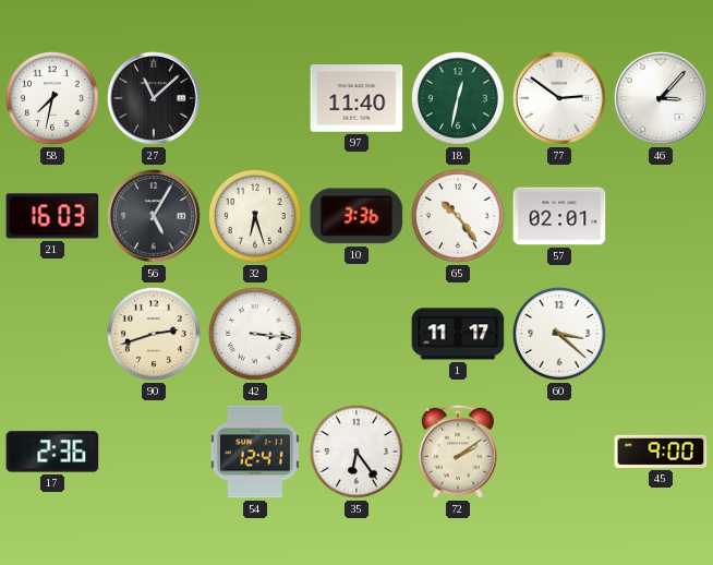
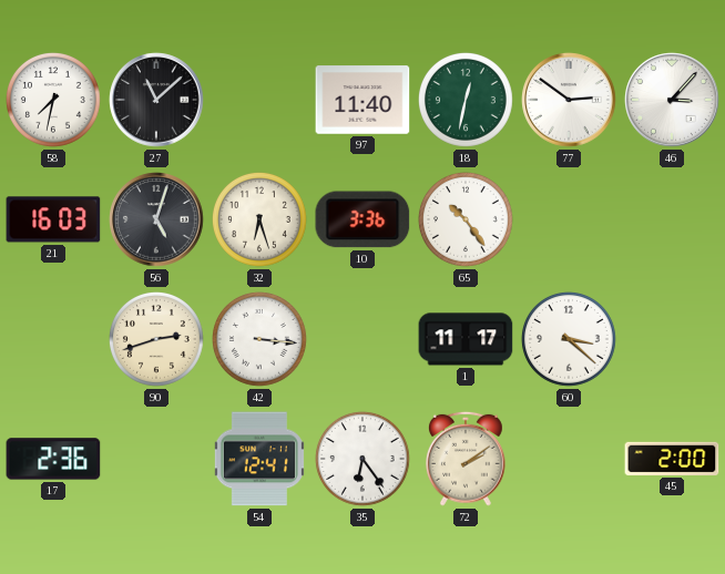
56: 5:05 -> 5:03
57: 02:01 -> none
45: 9:00 -> 2:00
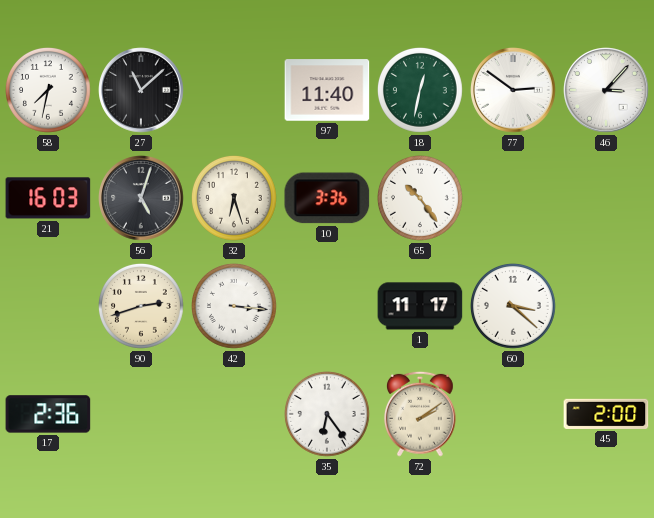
54: 12:41 -> none
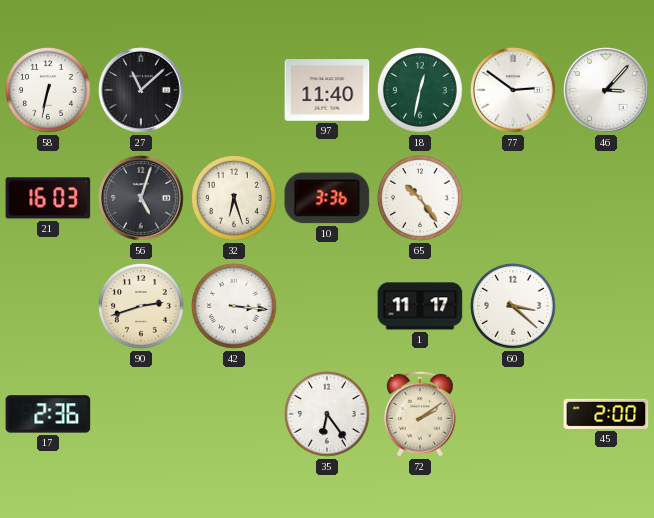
58: 7:32 -> 6:32
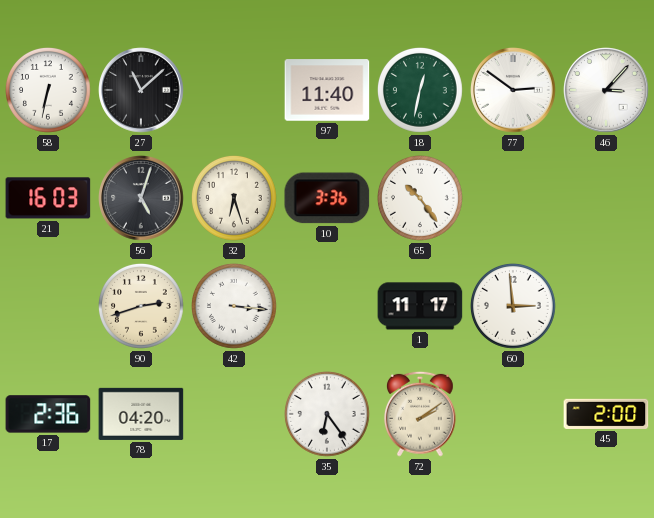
60: 3:22 -> 2:59
78: none -> 04:20
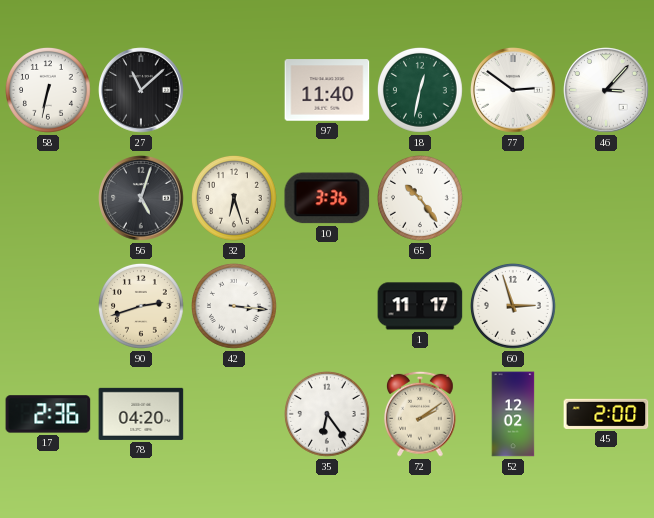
21: 16:03 -> none
60: 2:59 -> 2:57
52: none -> 12:02
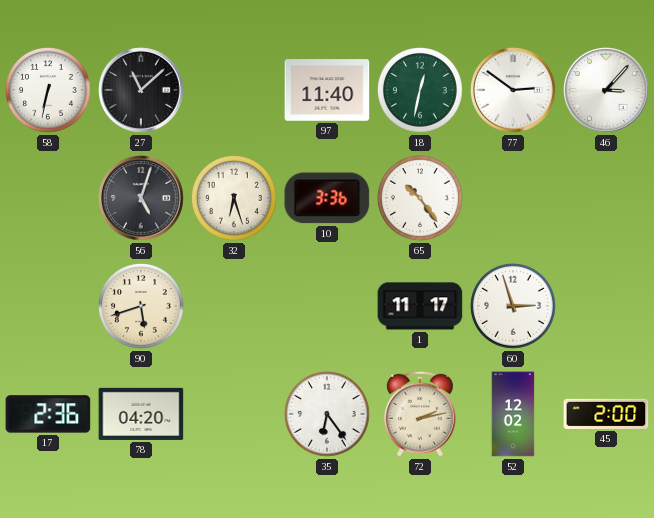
90: 2:42 -> 5:42
42: 3:16 -> none
72: 2:09 -> 2:13
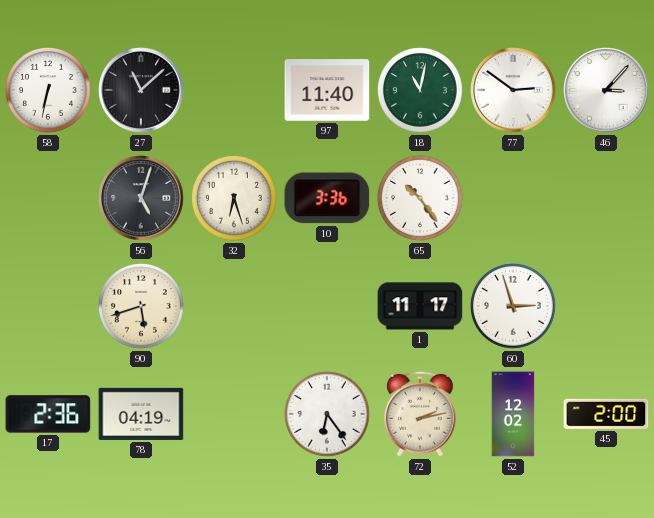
18: 12:32 -> 11:02
78: 04:20 -> 04:19
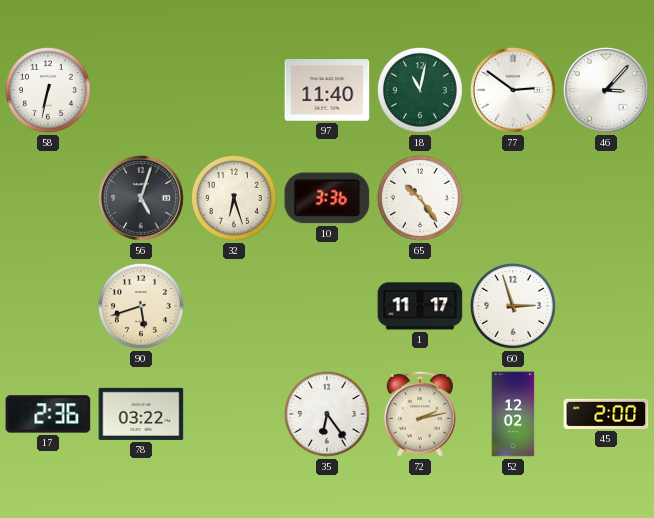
27: 11:08 -> none
78: 04:19 -> 03:22
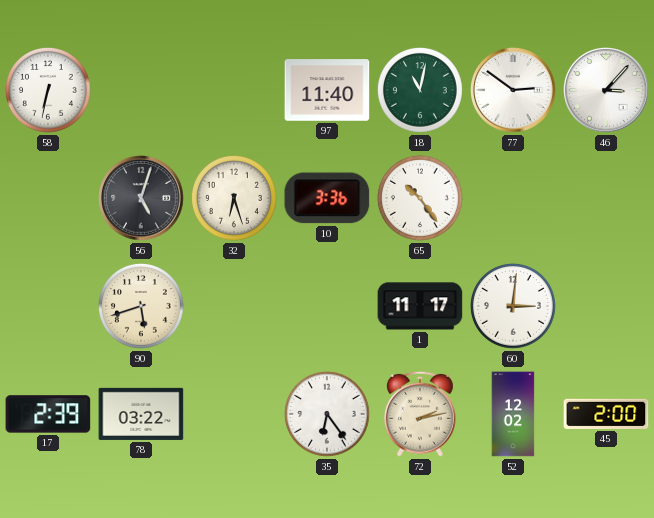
60: 2:57 -> 3:01
17: 2:36 -> 2:39
